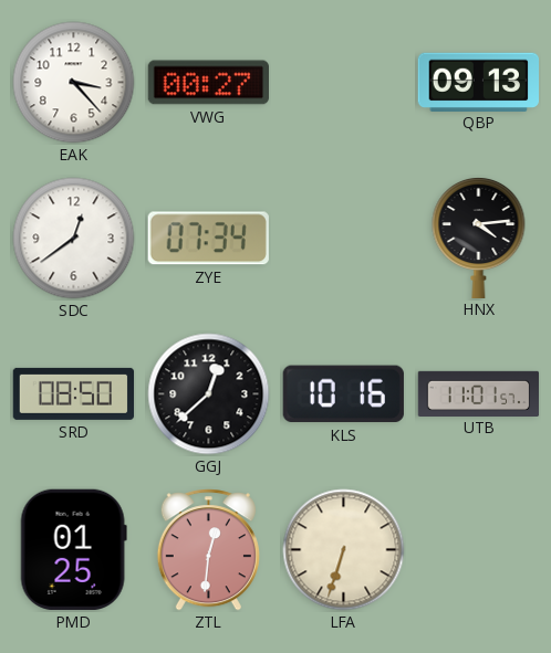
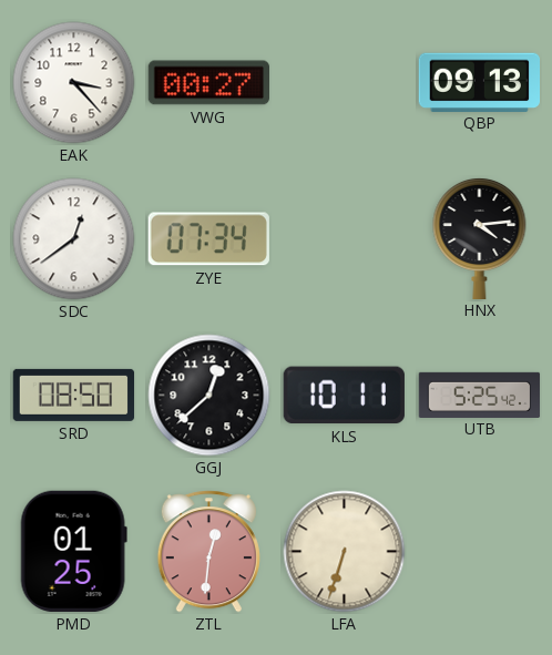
KLS: 10:16 -> 10:11
UTB: 11:01 -> 5:25
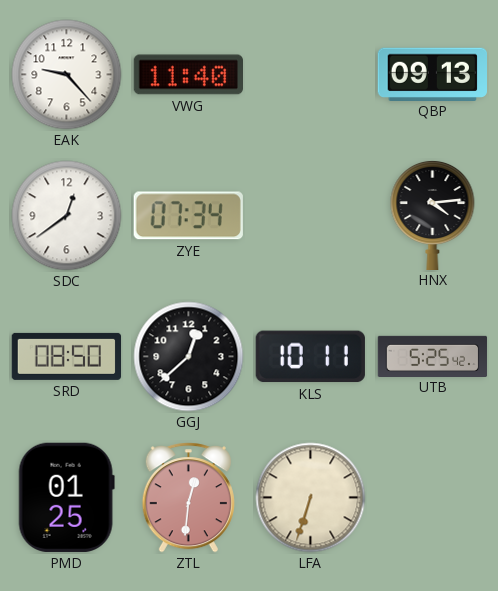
EAK: 3:23 -> 9:23
VWG: 00:27 -> 11:40
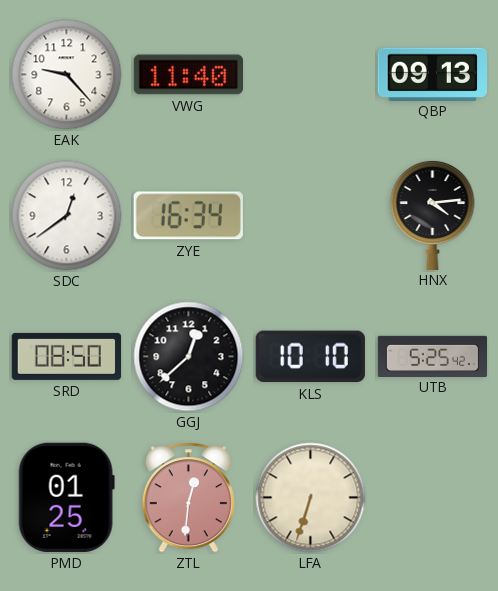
ZYE: 07:34 -> 16:34
KLS: 10:11 -> 10:10
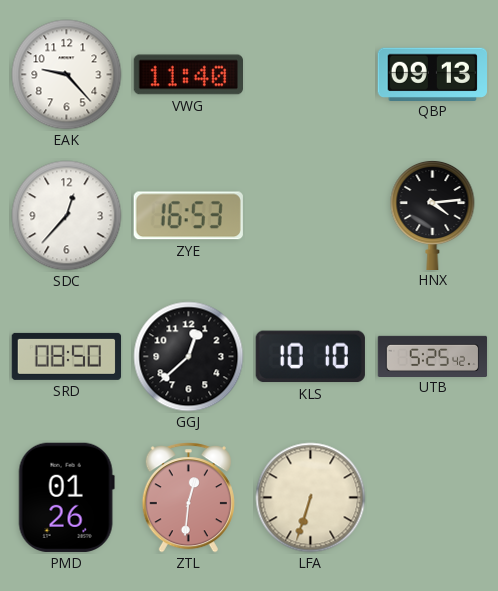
SDC: 12:39 -> 12:37
ZYE: 16:34 -> 16:53
PMD: 01:25 -> 01:26
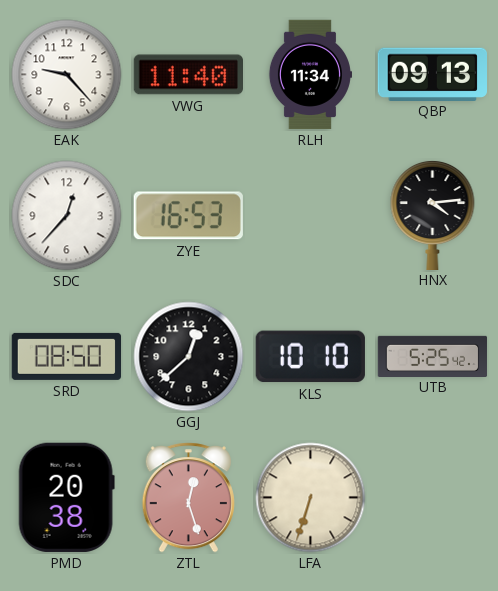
RLH: none -> 11:34
PMD: 01:26 -> 20:38
ZTL: 12:31 -> 12:27
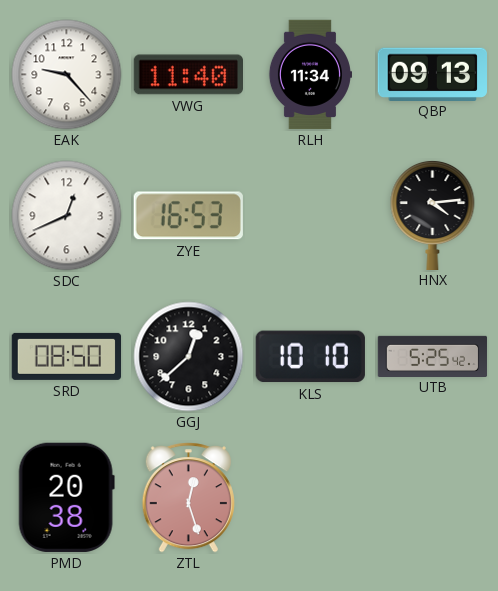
SDC: 12:37 -> 12:41
LFA: 6:33 -> none
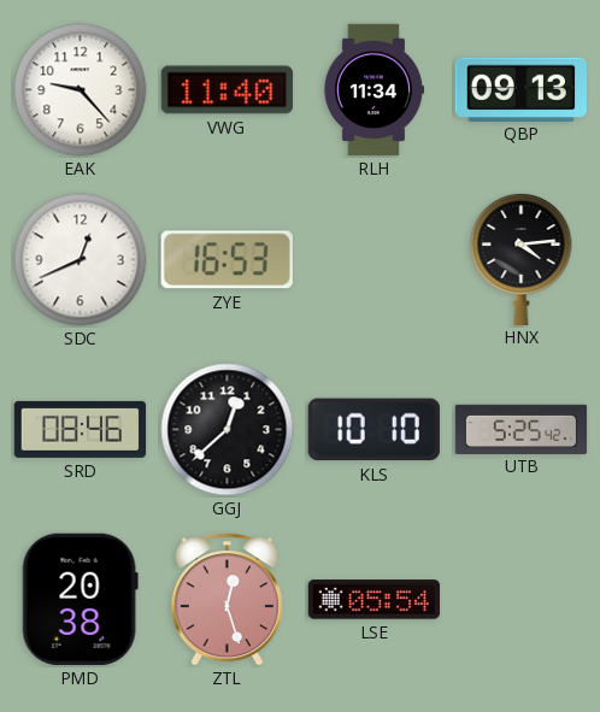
SRD: 08:50 -> 08:46
LSE: none -> 05:54
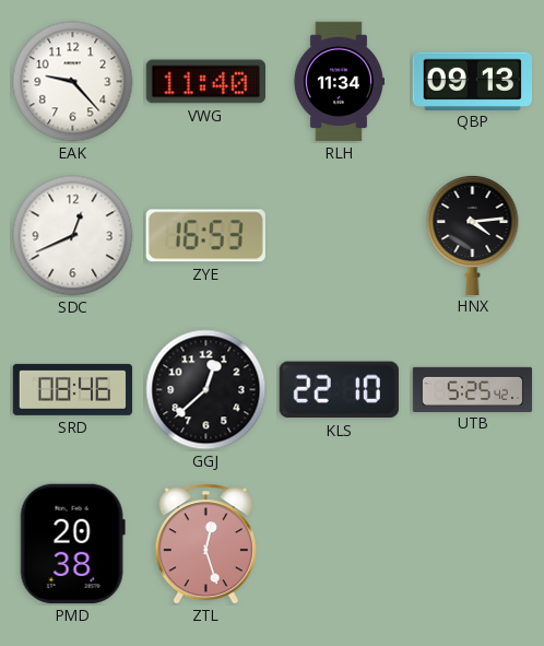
KLS: 10:10 -> 22:10
LSE: 05:54 -> none
